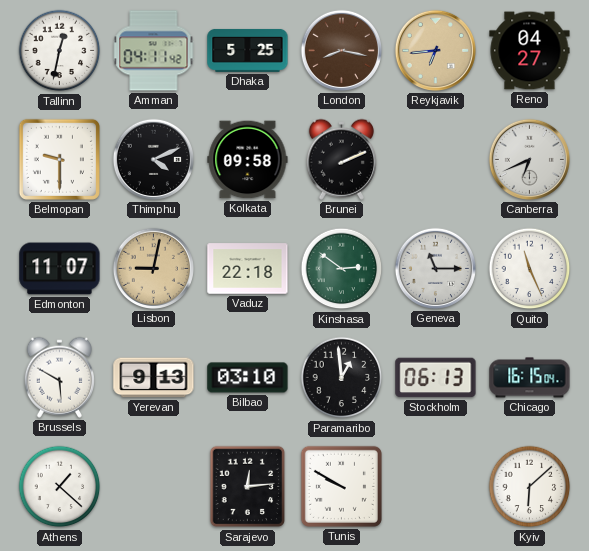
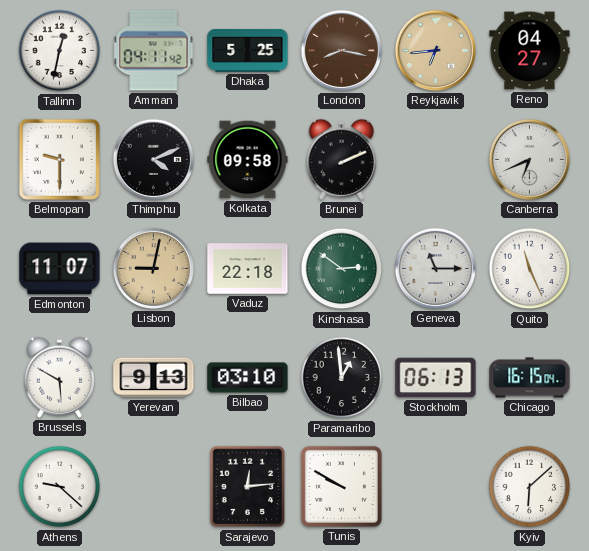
Athens: 1:22 -> 9:22
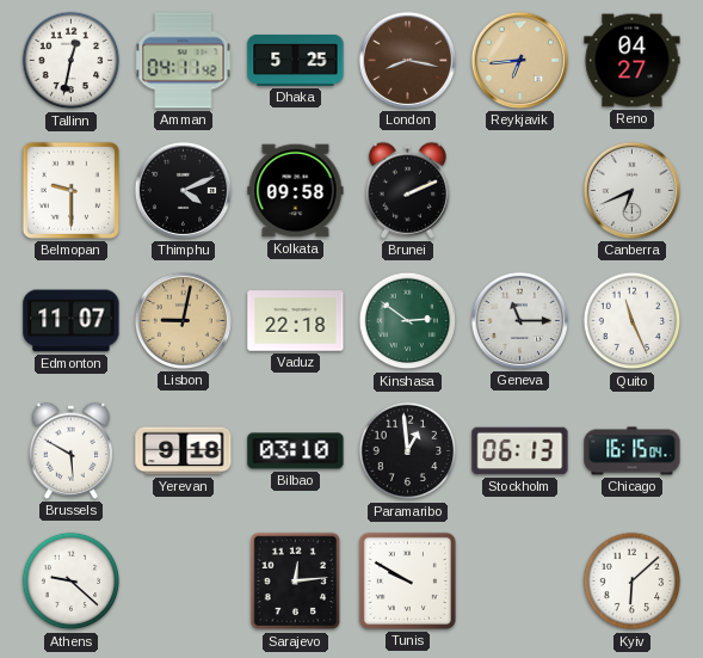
Yerevan: 9:13 -> 9:18
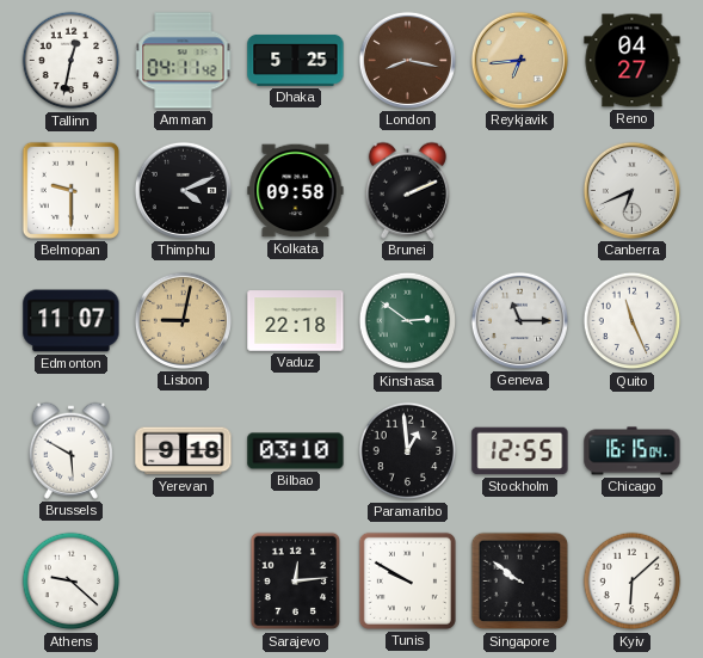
Stockholm: 06:13 -> 12:55
Singapore: none -> 9:51
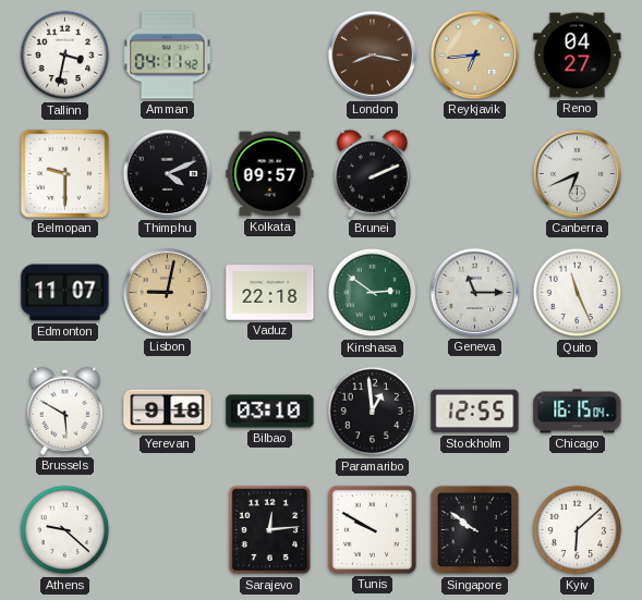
Tallinn: 12:32 -> 3:32
Dhaka: 5:25 -> none
Kolkata: 09:58 -> 09:57
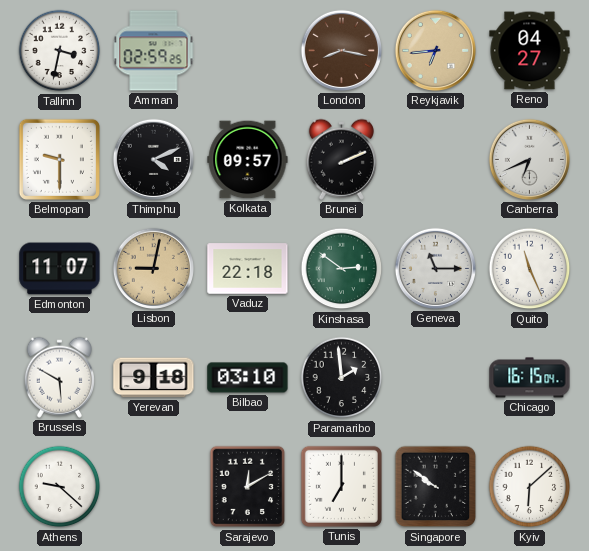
Amman: 04:11 -> 02:59
Paramaribo: 12:59 -> 1:59
Stockholm: 12:55 -> none
Sarajevo: 12:14 -> 12:10
Tunis: 9:50 -> 7:00
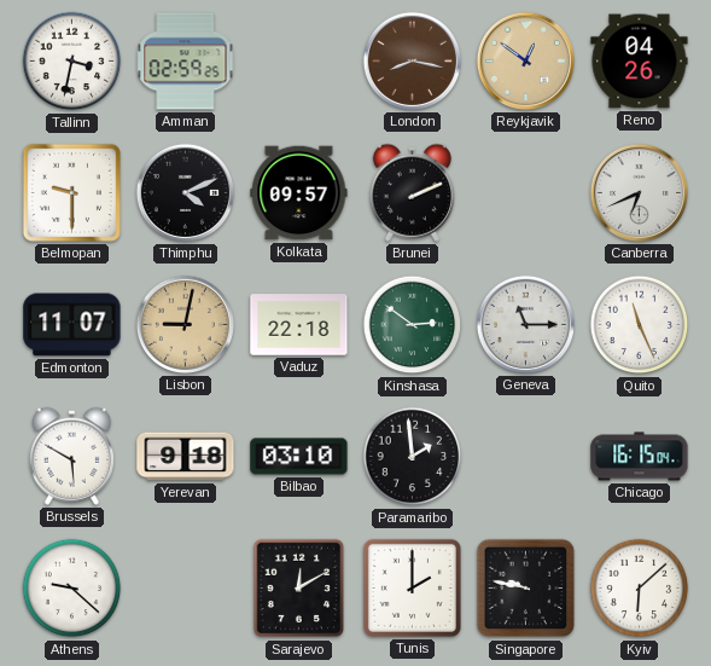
Reykjavik: 6:44 -> 12:51
Reno: 04:27 -> 04:26
Tunis: 7:00 -> 2:00
Singapore: 9:51 -> 9:47
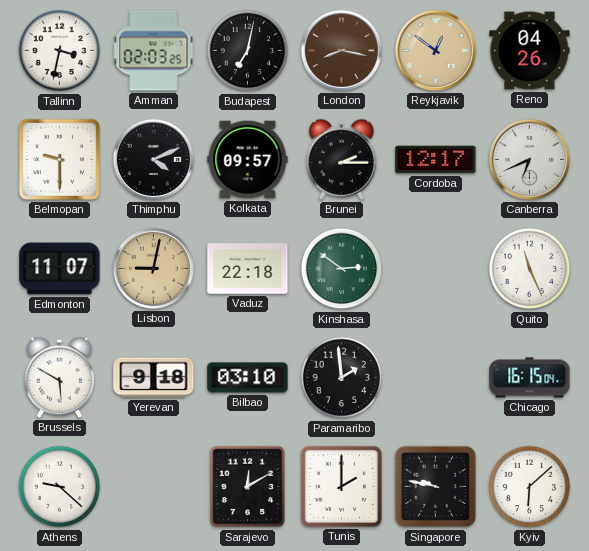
Amman: 02:59 -> 02:03
Budapest: none -> 7:02
Brunei: 2:11 -> 2:15
Cordoba: none -> 12:17
Geneva: 11:15 -> none
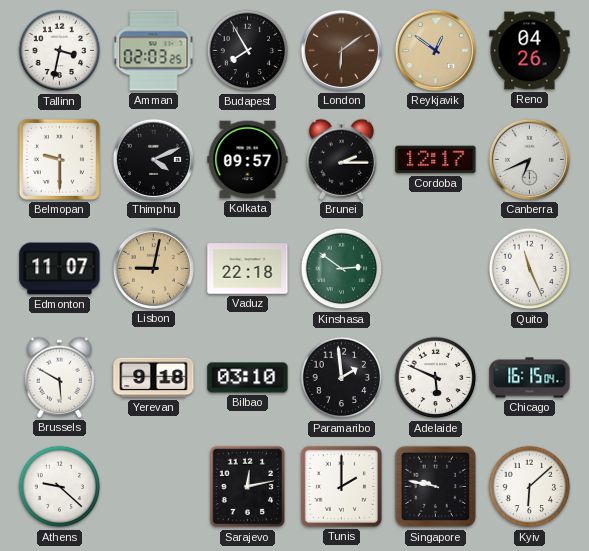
Budapest: 7:02 -> 7:55
London: 8:17 -> 6:09
Adelaide: none -> 5:49
Sarajevo: 12:10 -> 12:13
